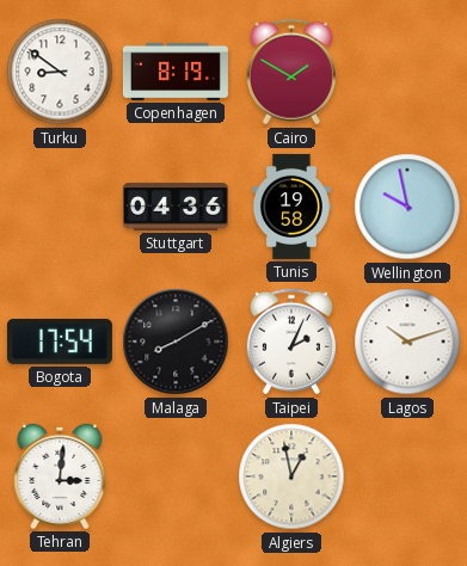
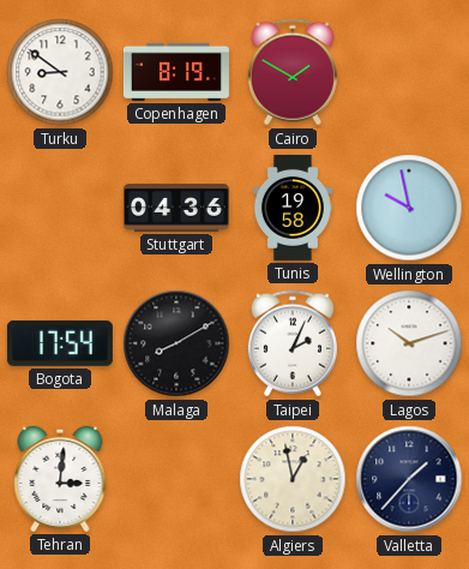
Valletta: none -> 1:37
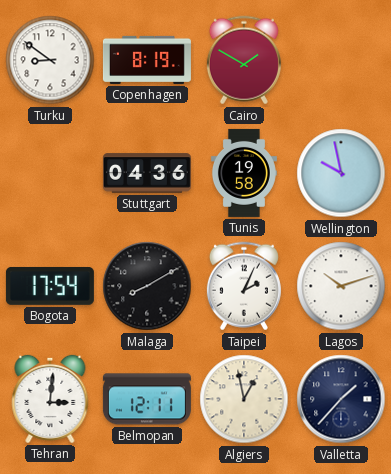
Belmopan: none -> 12:11
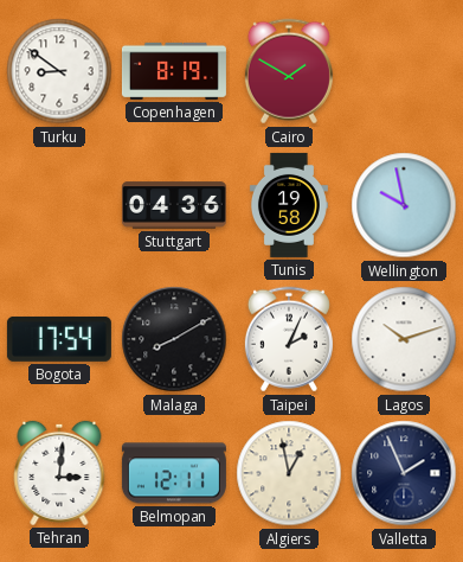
Valletta: 1:37 -> 1:56
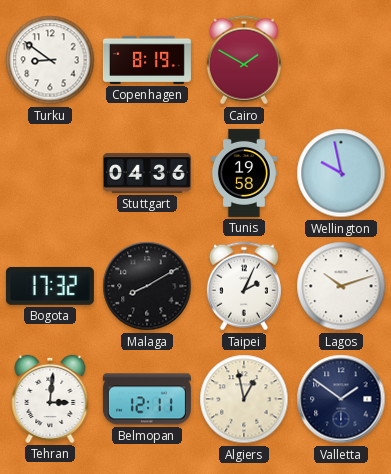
Bogota: 17:54 -> 17:32
Valletta: 1:56 -> 1:51
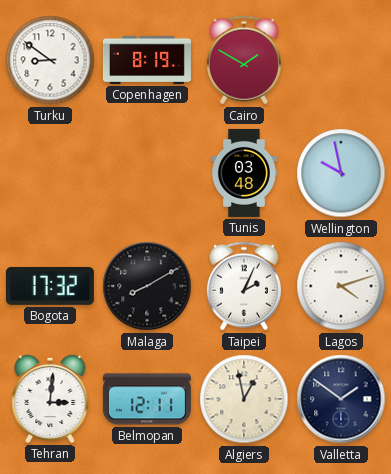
Stuttgart: 04:36 -> none
Tunis: 19:58 -> 03:48
Lagos: 10:12 -> 4:12
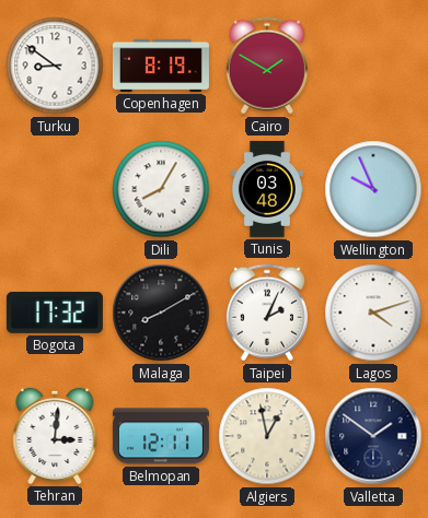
Dili: none -> 8:05
Wellington: 9:58 -> 9:56
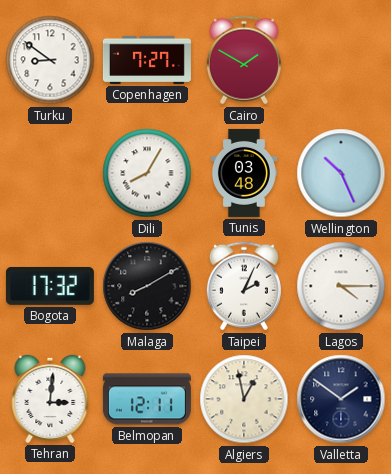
Copenhagen: 8:19 -> 7:27
Wellington: 9:56 -> 10:26
Lagos: 4:12 -> 4:15
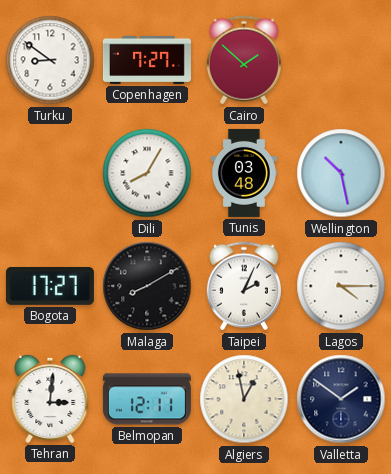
Cairo: 1:50 -> 1:52
Wellington: 10:26 -> 10:28
Bogota: 17:32 -> 17:27
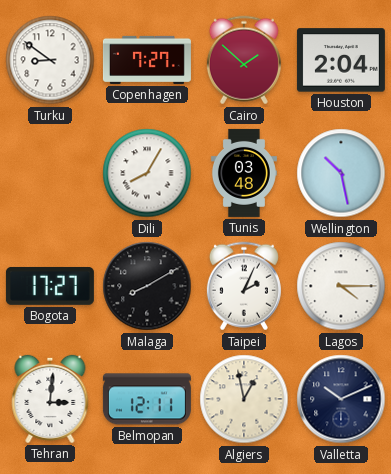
Houston: none -> 2:04
Valletta: 1:51 -> 10:11
